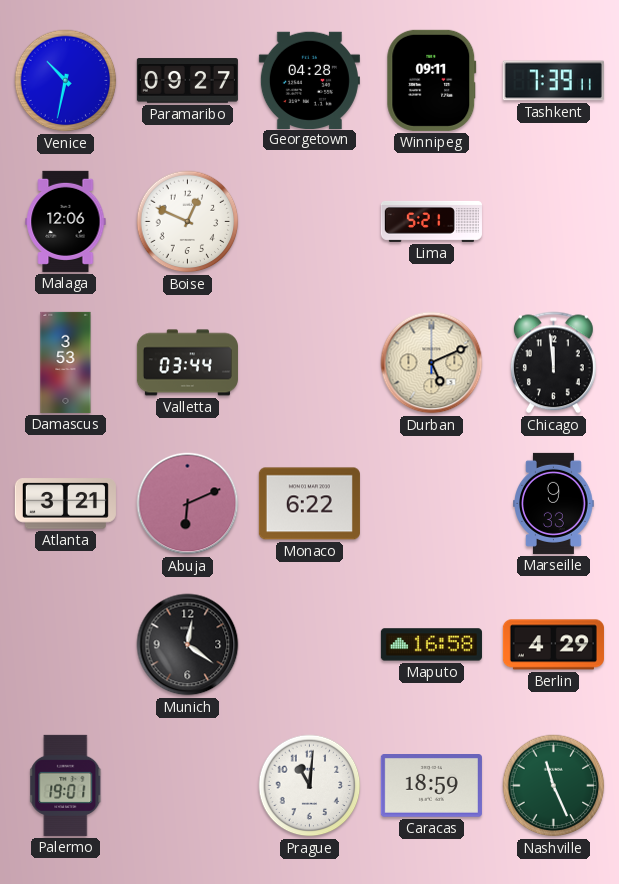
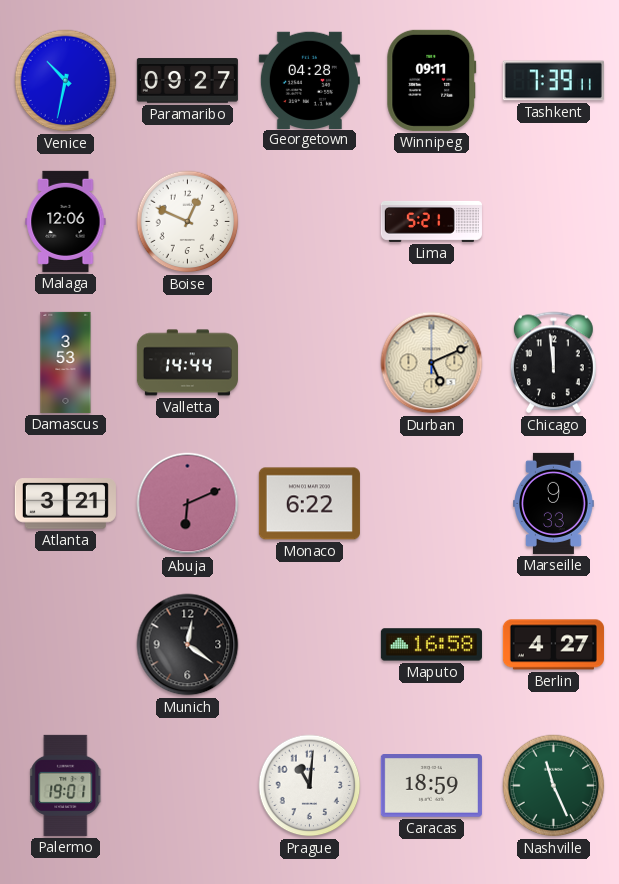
Valletta: 03:44 -> 14:44
Berlin: 4:29 -> 4:27
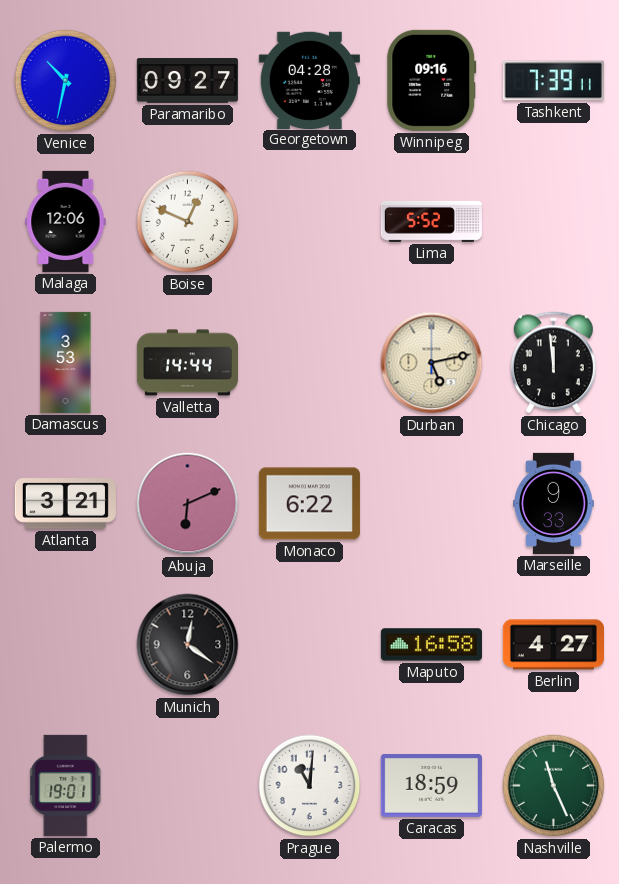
Winnipeg: 09:11 -> 09:16
Lima: 5:21 -> 5:52
Durban: 5:11 -> 5:13
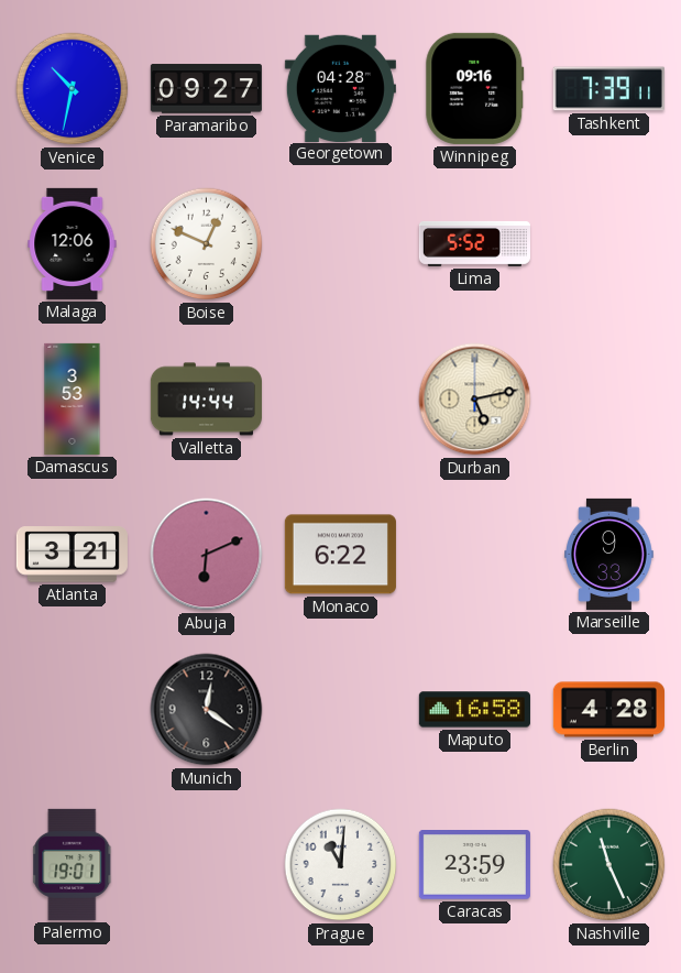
Chicago: 11:59 -> none
Berlin: 4:27 -> 4:28
Caracas: 18:59 -> 23:59
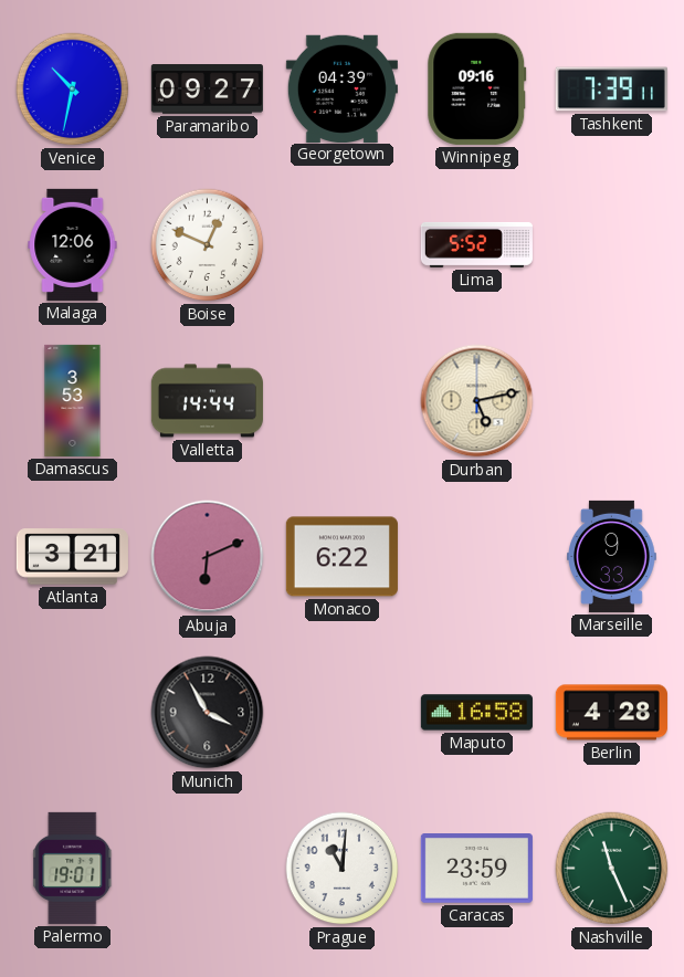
Georgetown: 04:28 -> 04:39
Munich: 12:21 -> 3:55
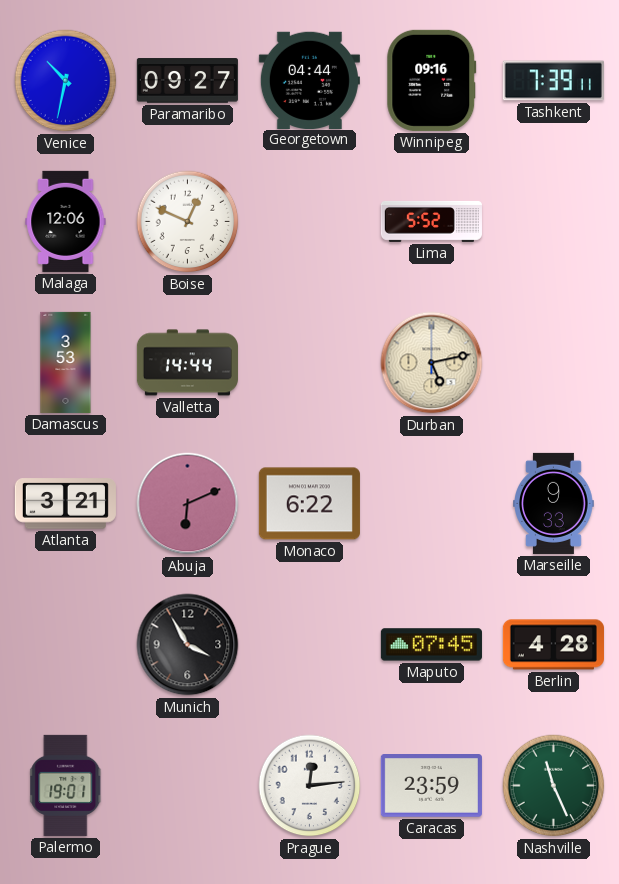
Georgetown: 04:39 -> 04:44
Maputo: 16:58 -> 07:45
Prague: 11:01 -> 12:14
